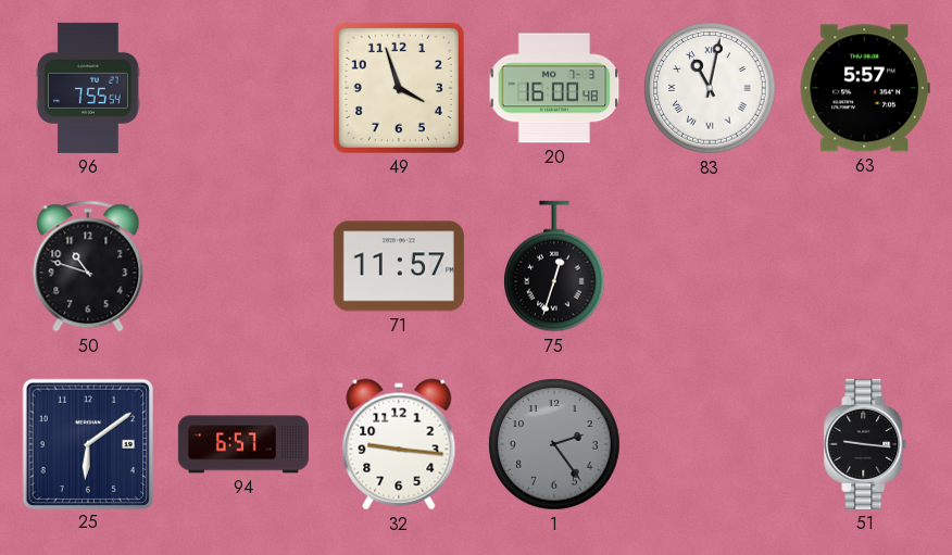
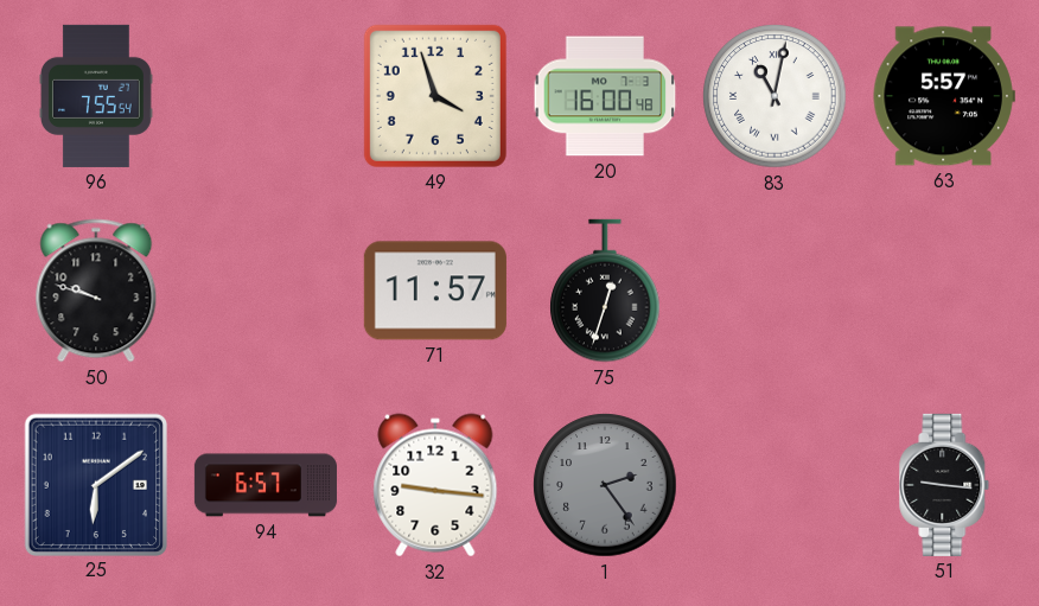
50: 10:48 -> 9:48
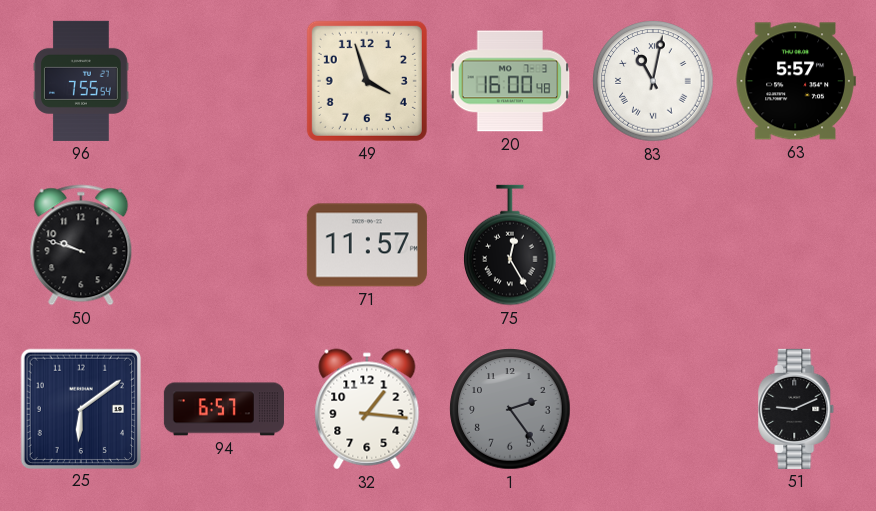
75: 12:33 -> 12:25
32: 9:16 -> 1:16
51: 9:16 -> 9:11
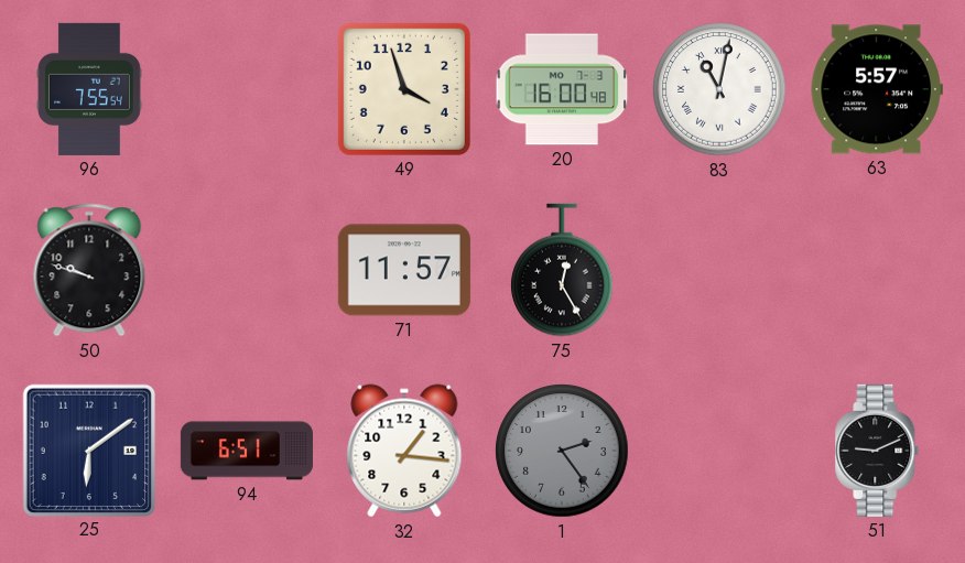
94: 6:57 -> 6:51
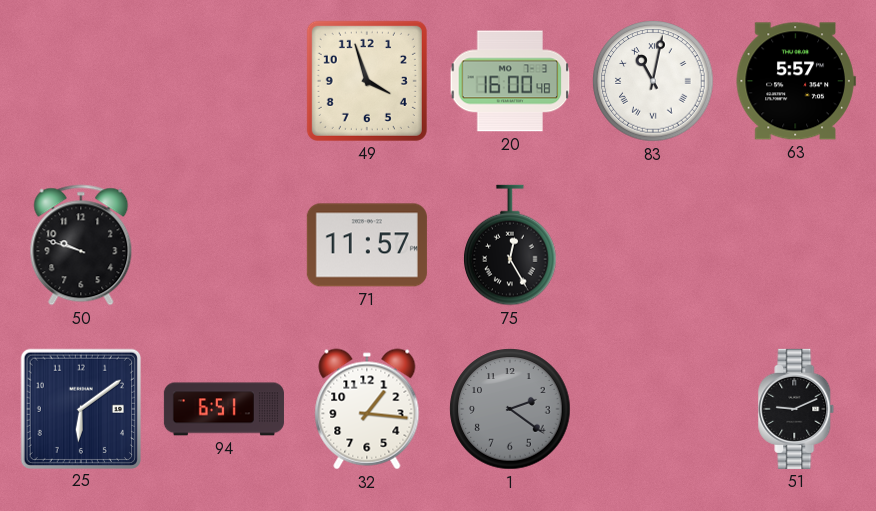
96: 7:55 -> none
1: 2:24 -> 2:21
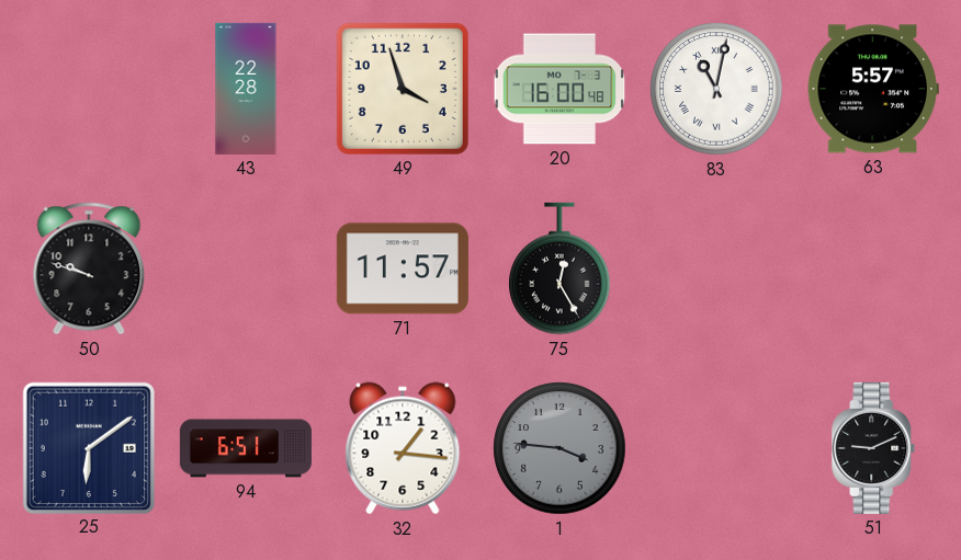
43: none -> 22:28
1: 2:21 -> 3:46
